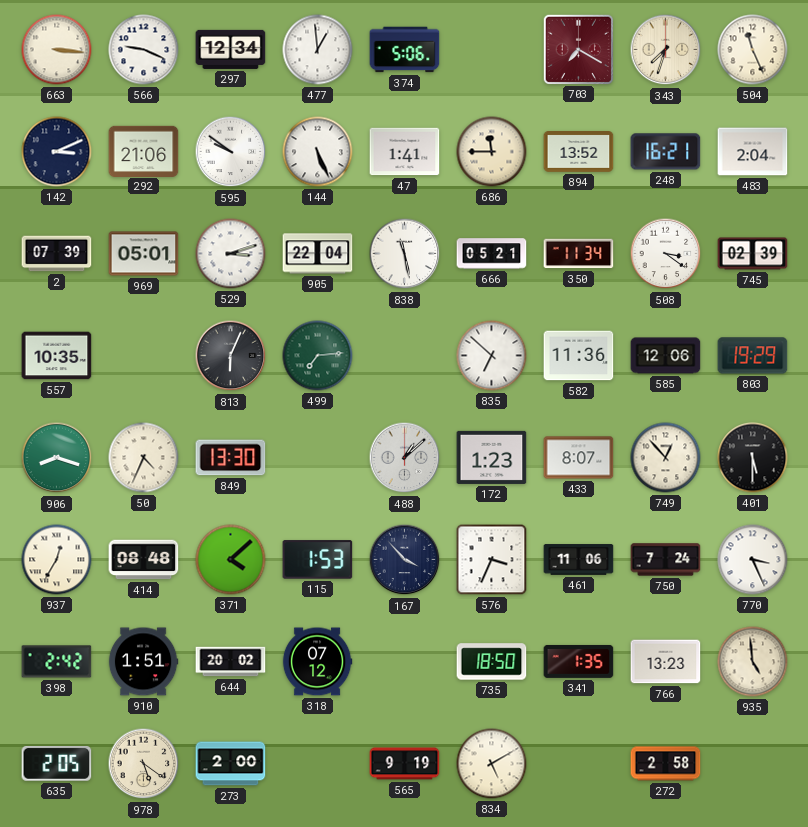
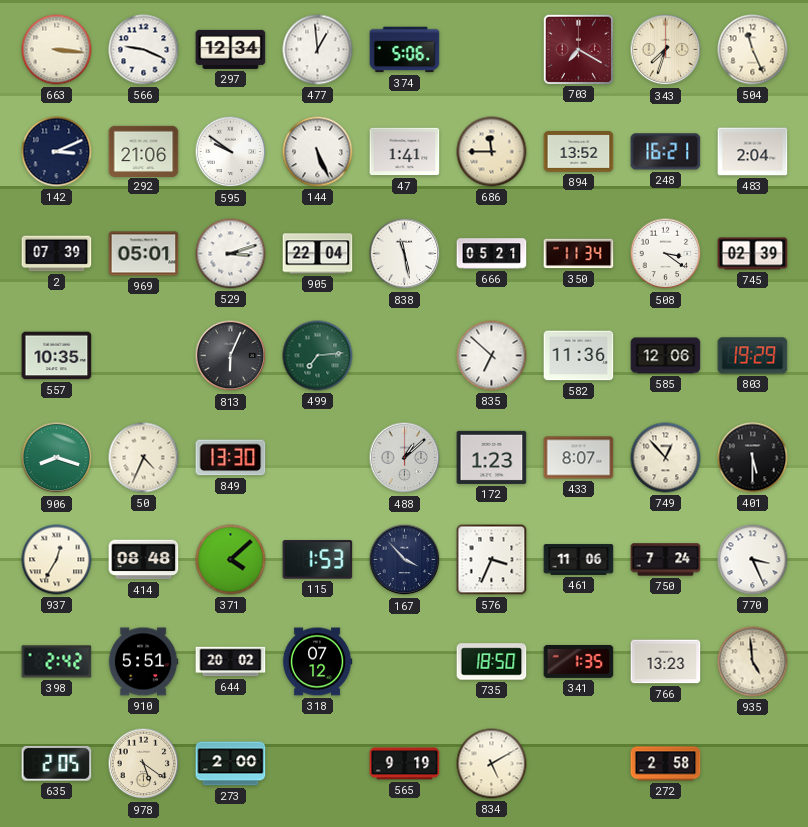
910: 1:51 -> 5:51
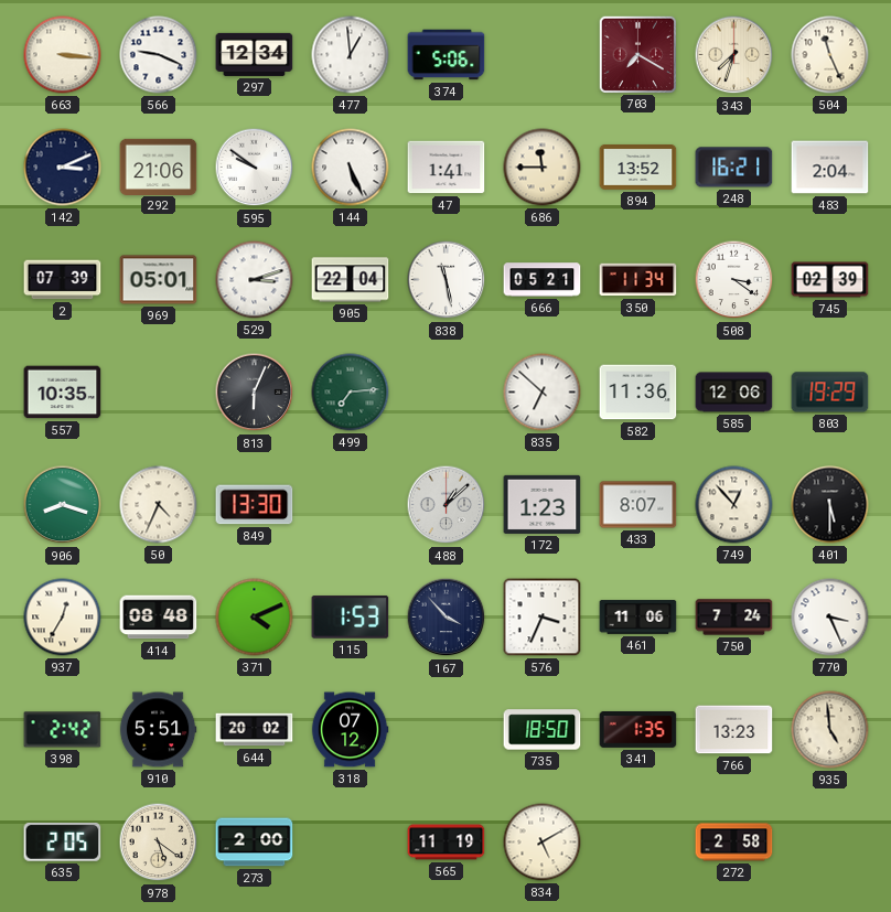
371: 4:08 -> 4:11
565: 9:19 -> 11:19
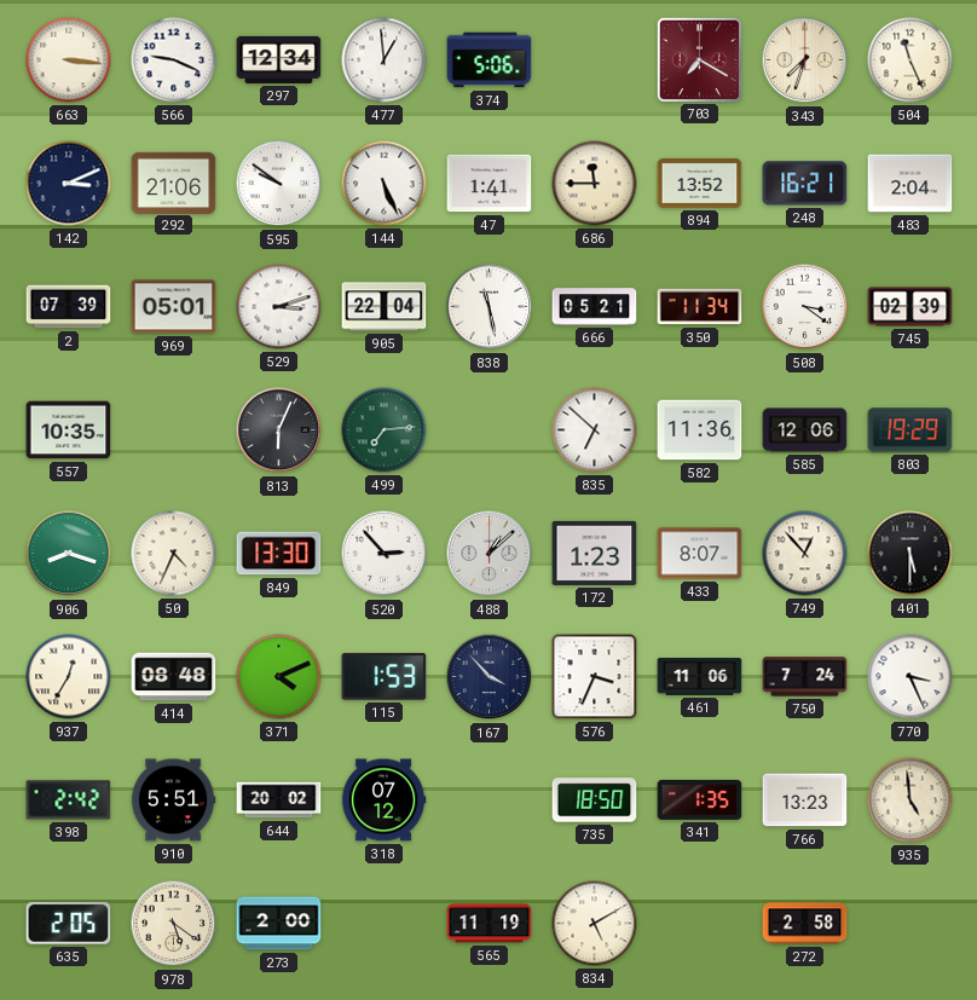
520: none -> 2:53
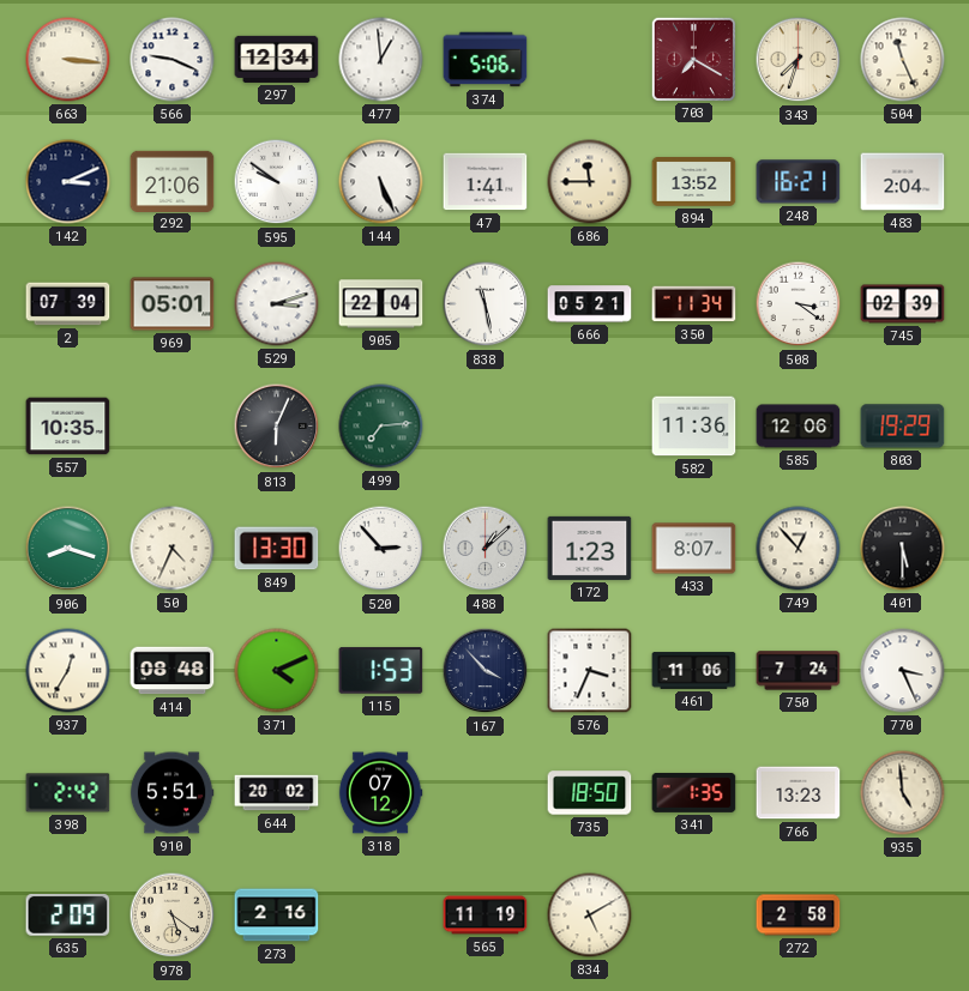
835: 6:52 -> none
635: 2:05 -> 2:09
273: 2:00 -> 2:16
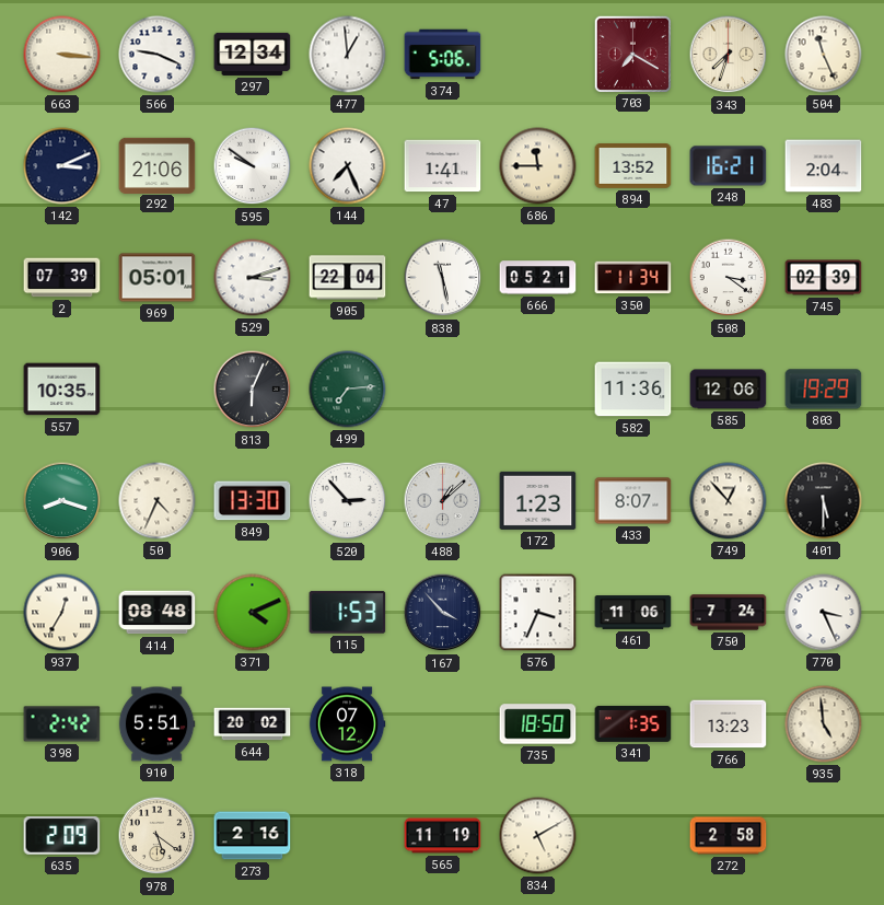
144: 5:26 -> 7:26
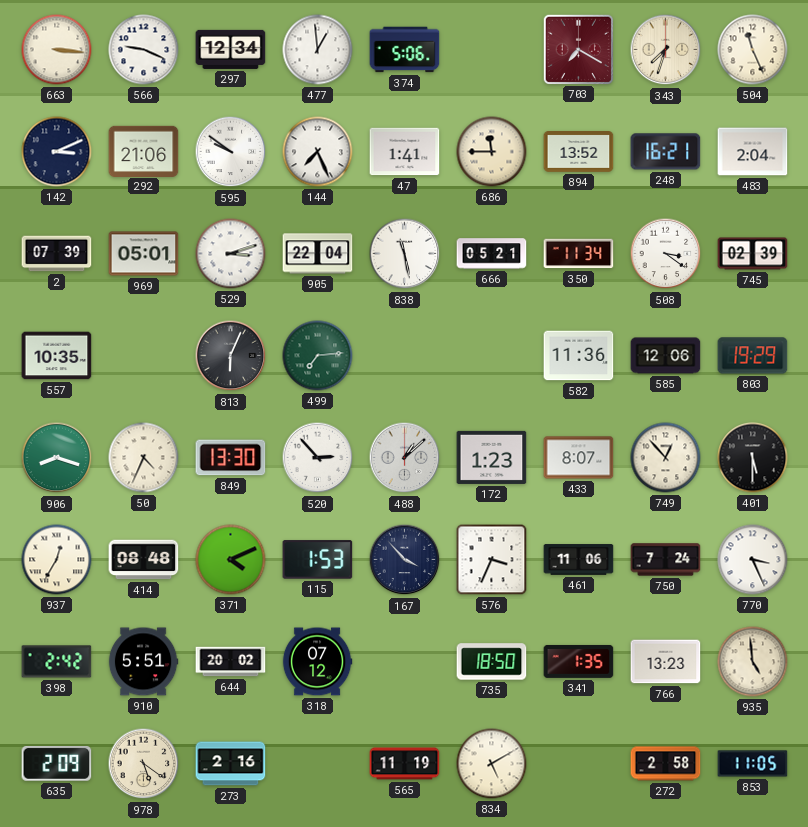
853: none -> 11:05
